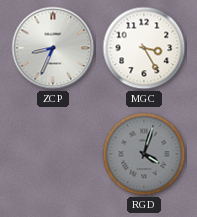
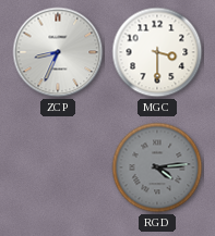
MGC: 3:25 -> 3:30
RGD: 4:03 -> 4:14
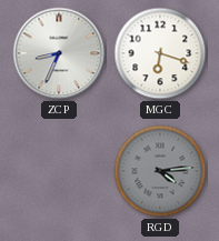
MGC: 3:30 -> 6:18
